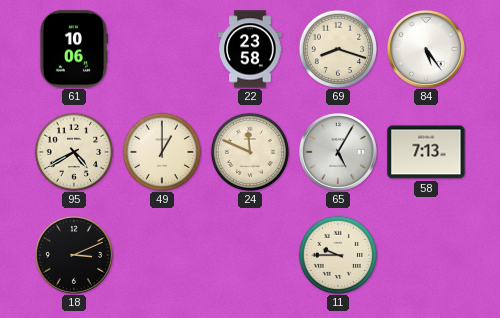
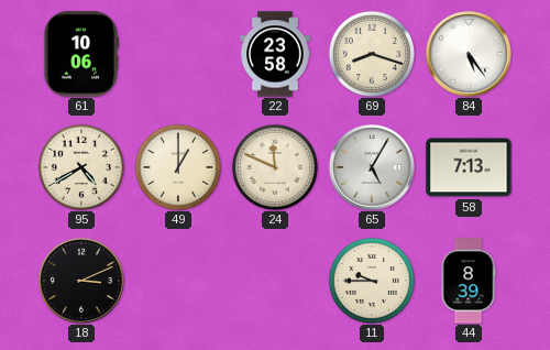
44: none -> 8:39
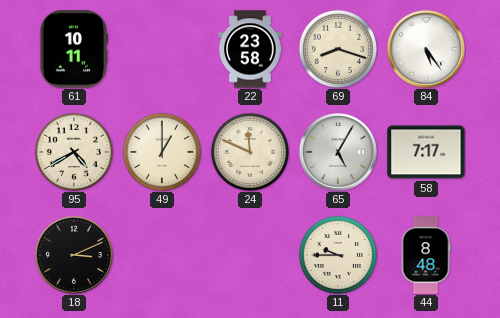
61: 10:06 -> 10:11
58: 7:13 -> 7:17
44: 8:39 -> 8:48
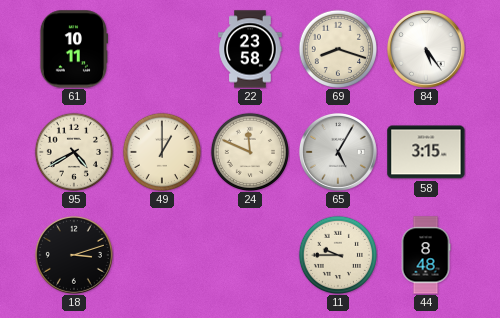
58: 7:17 -> 3:15
18: 3:11 -> 3:12
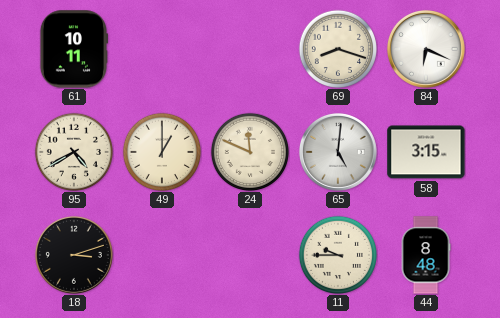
22: 23:58 -> none
84: 5:24 -> 6:19
65: 5:05 -> 5:01
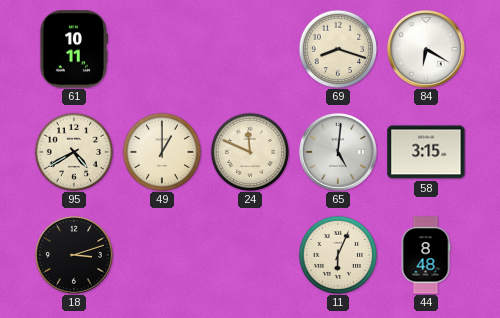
84: 6:19 -> 6:20
11: 9:45 -> 6:04
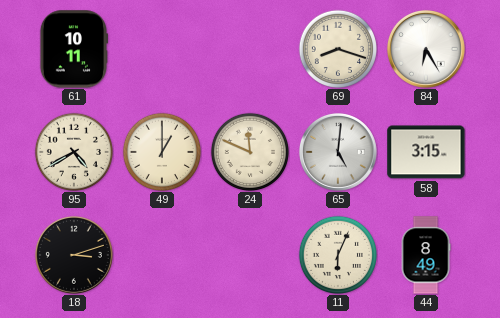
84: 6:20 -> 6:25
44: 8:48 -> 8:49
